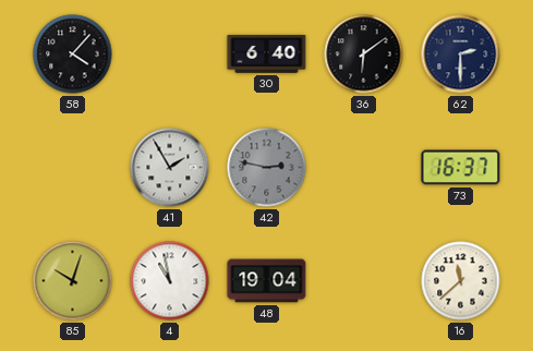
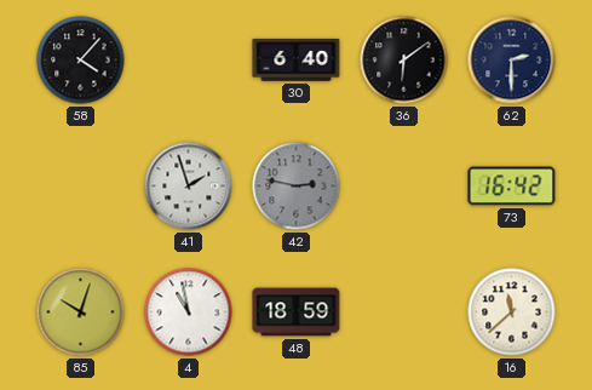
41: 1:55 -> 1:57
73: 16:37 -> 16:42
48: 19:04 -> 18:59
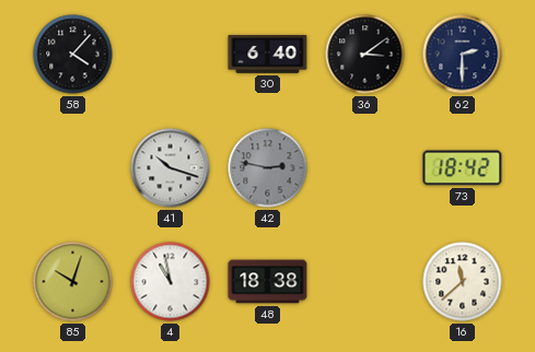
36: 6:09 -> 3:09
41: 1:57 -> 10:18
73: 16:42 -> 18:42
48: 18:59 -> 18:38
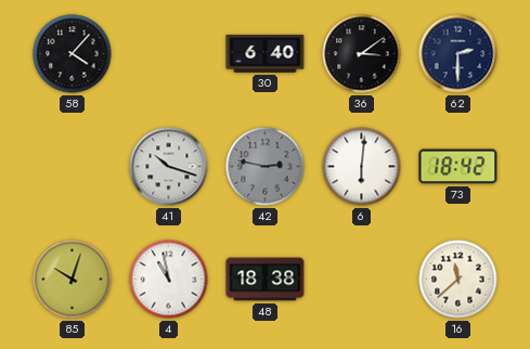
6: none -> 6:01
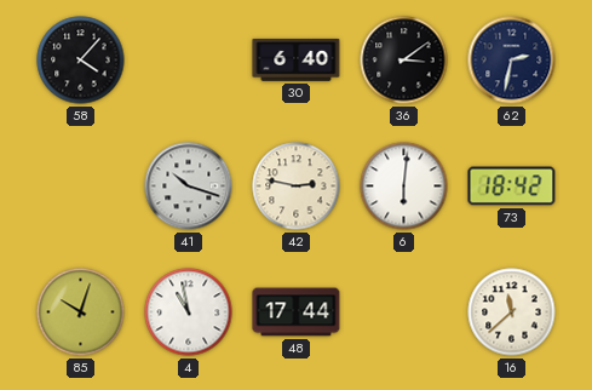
62: 2:30 -> 2:32
42 dial: grey -> cream
48: 18:38 -> 17:44
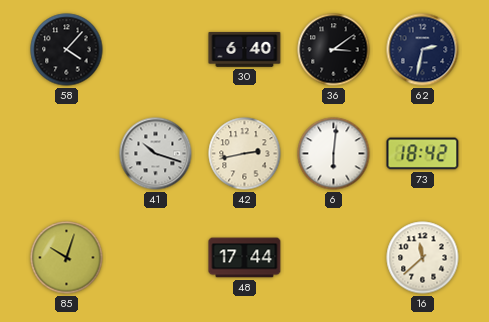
42: 2:47 -> 2:43
4: 10:58 -> none
